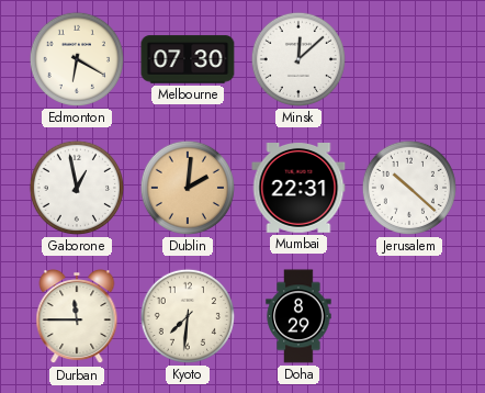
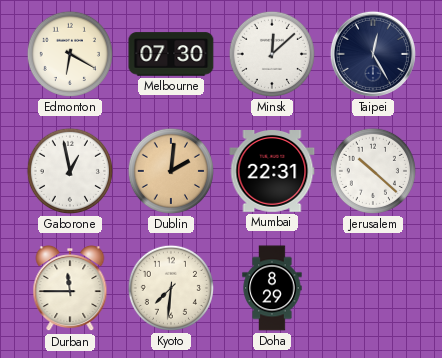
Taipei: none -> 12:25
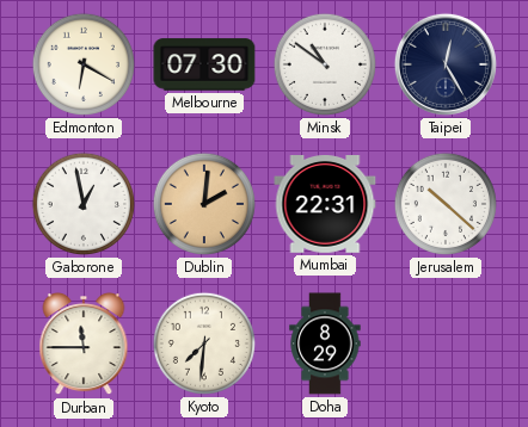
Minsk: 12:08 -> 10:51
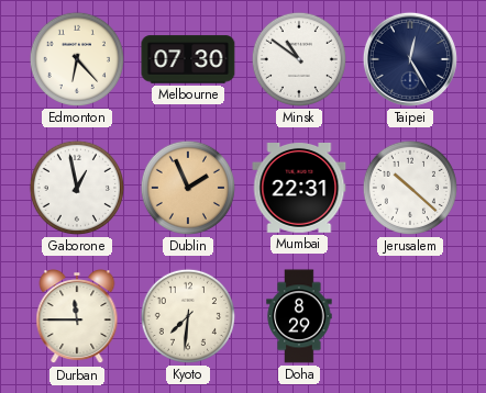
Edmonton: 6:20 -> 6:23
Dublin: 2:01 -> 1:56
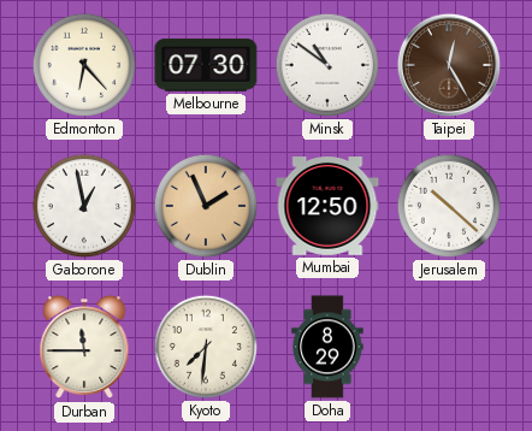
Taipei dial: navy -> brown
Mumbai: 22:31 -> 12:50
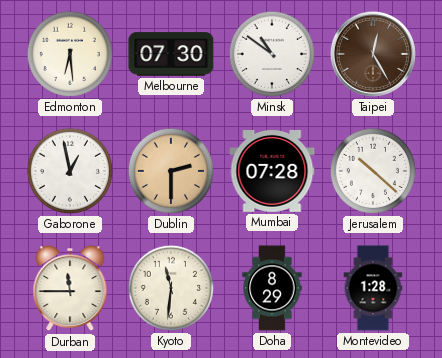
Edmonton: 6:23 -> 6:29
Dublin: 1:56 -> 2:30
Mumbai: 12:50 -> 07:28
Kyoto: 7:31 -> 11:31
Montevideo: none -> 1:28
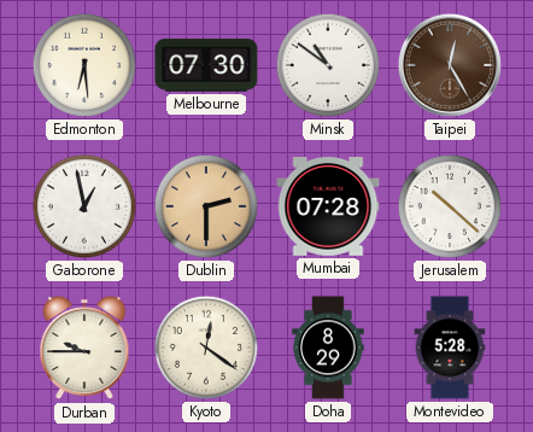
Durban: 11:45 -> 9:45
Kyoto: 11:31 -> 12:21
Montevideo: 1:28 -> 5:28
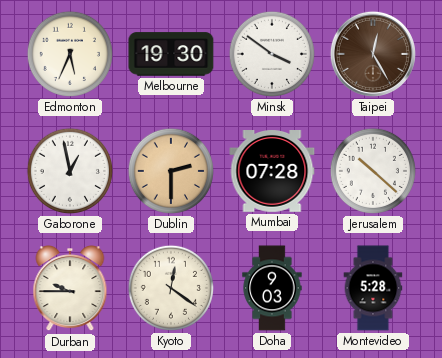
Edmonton: 6:29 -> 5:34
Melbourne: 07:30 -> 19:30
Minsk: 10:51 -> 3:51
Doha: 8:29 -> 9:03
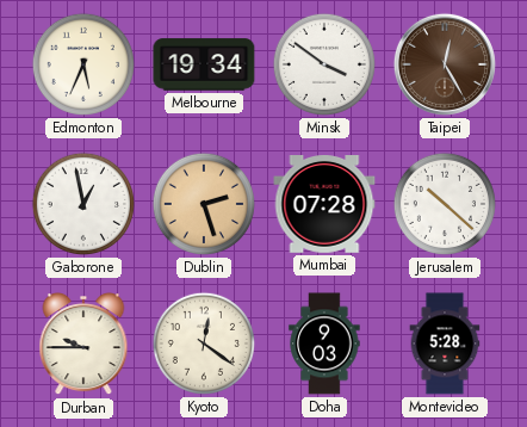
Melbourne: 19:30 -> 19:34
Dublin: 2:30 -> 2:27
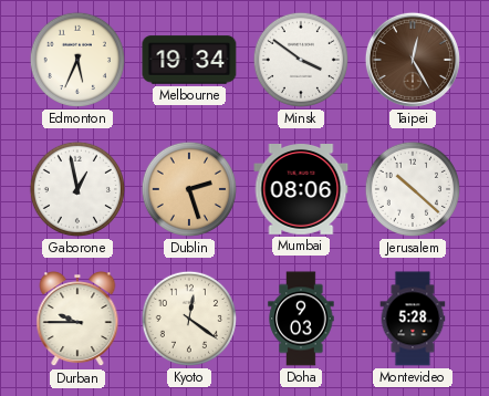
Mumbai: 07:28 -> 08:06
